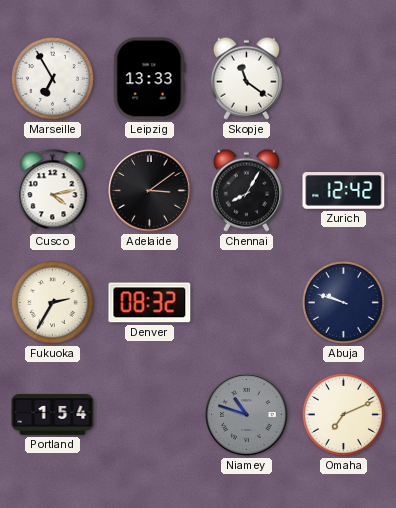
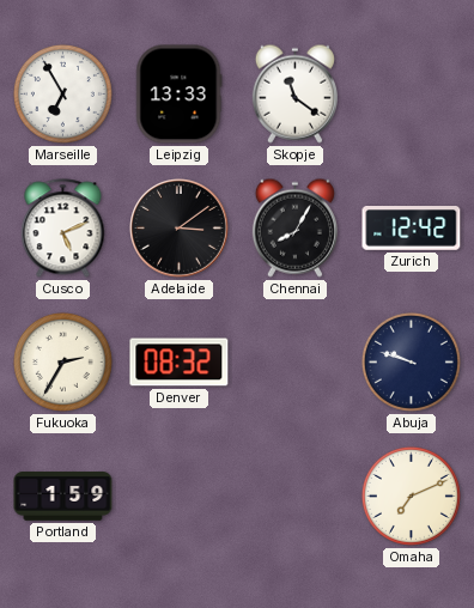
Cusco: 4:13 -> 5:11
Portland: 1:54 -> 1:59
Niamey: 10:48 -> none
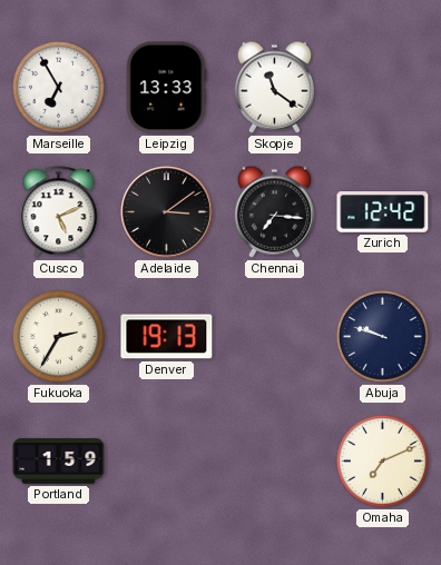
Chennai: 8:05 -> 7:16
Denver: 08:32 -> 19:13
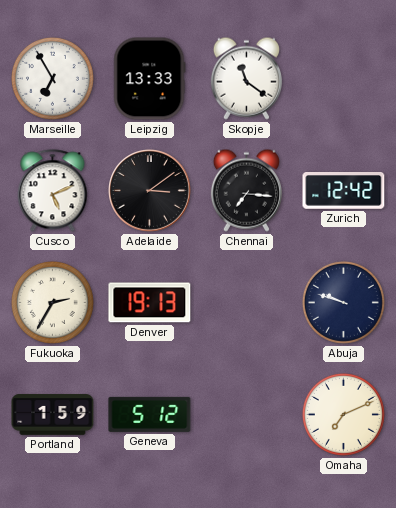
Geneva: none -> 5:12
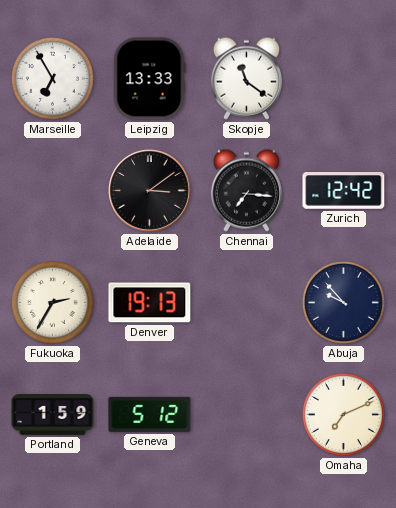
Cusco: 5:11 -> none
Abuja: 9:48 -> 9:53
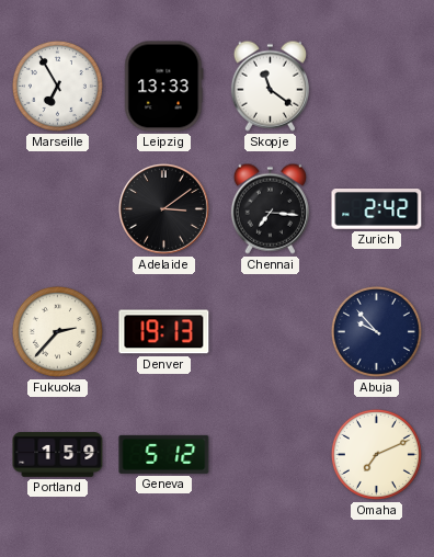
Zurich: 12:42 -> 2:42
Fukuoka: 2:35 -> 2:37
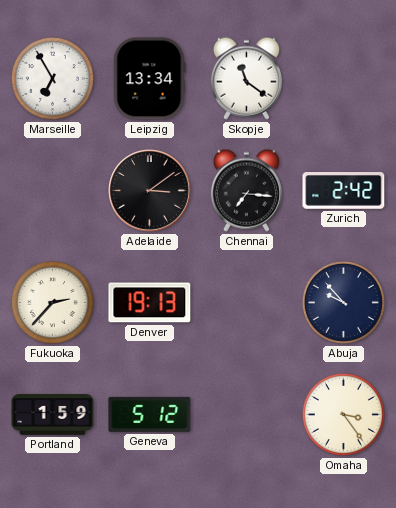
Leipzig: 13:33 -> 13:34
Omaha: 7:11 -> 3:24
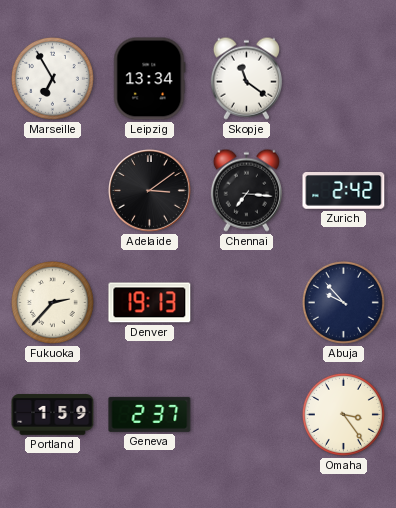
Geneva: 5:12 -> 2:37
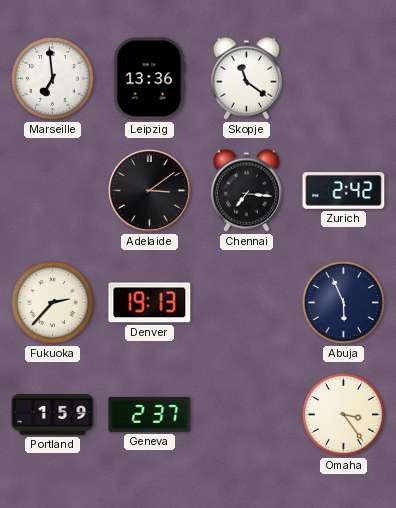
Marseille: 6:55 -> 6:59
Leipzig: 13:34 -> 13:36
Abuja: 9:53 -> 5:56
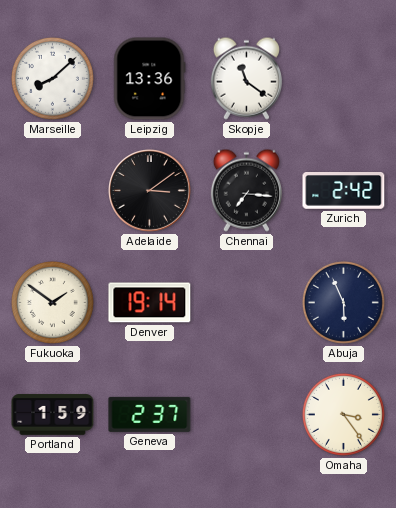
Marseille: 6:59 -> 8:08
Fukuoka: 2:37 -> 1:51
Denver: 19:13 -> 19:14
